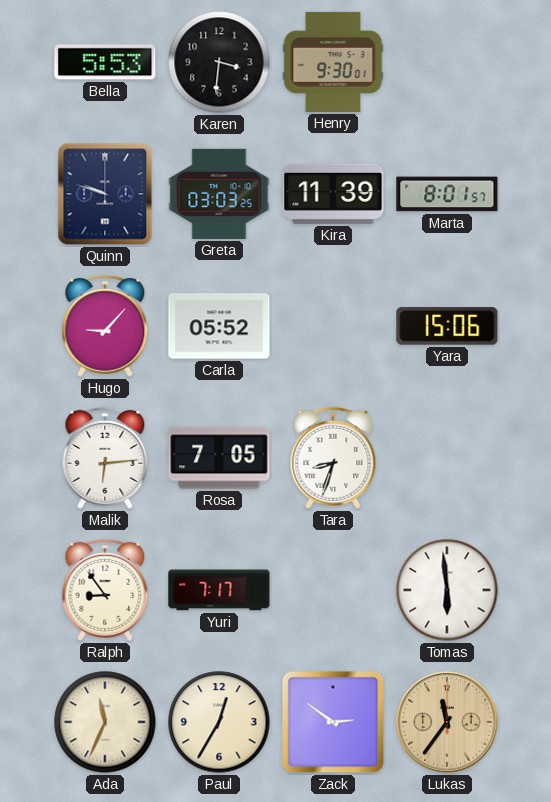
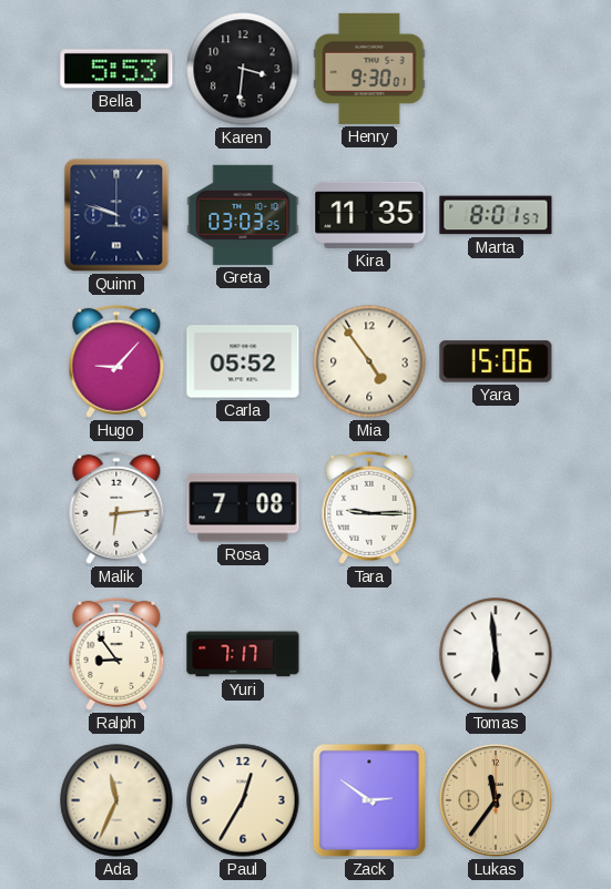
Kira: 11:39 -> 11:35
Mia: none -> 4:54
Rosa: 7:05 -> 7:08
Tara: 8:33 -> 9:15
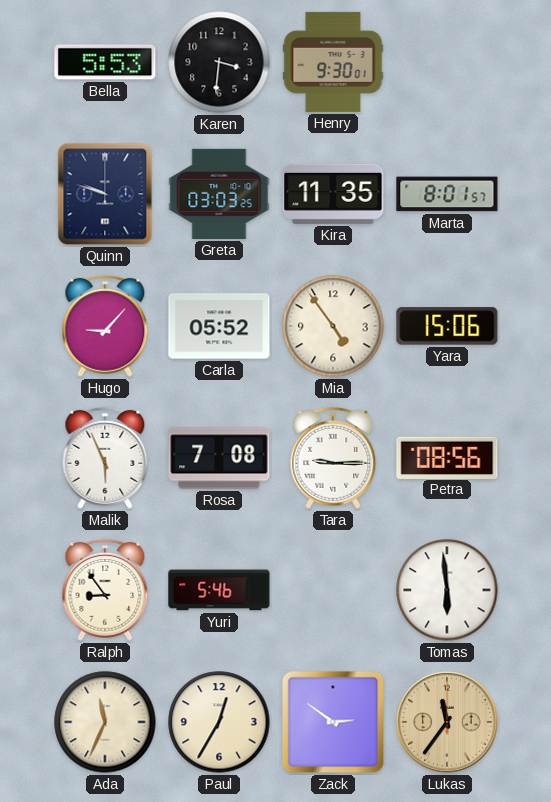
Malik: 6:14 -> 5:56
Petra: none -> 08:56
Yuri: 7:17 -> 5:46
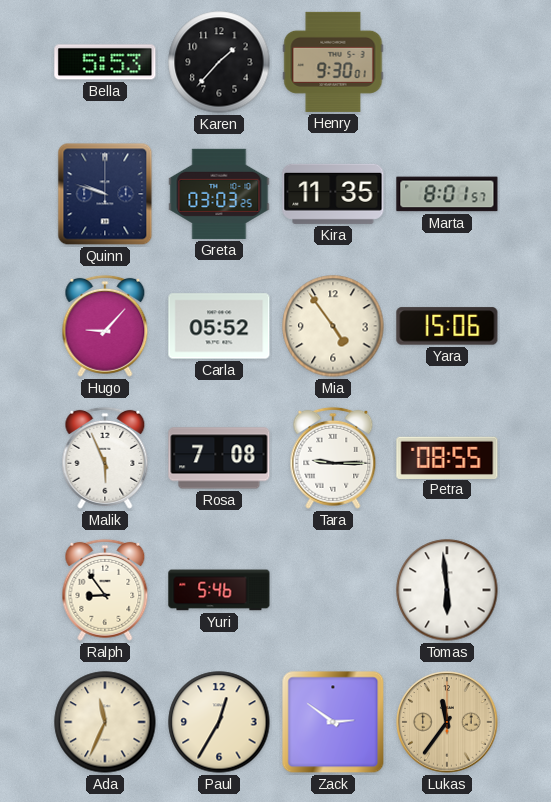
Karen: 3:31 -> 1:37
Petra: 08:56 -> 08:55
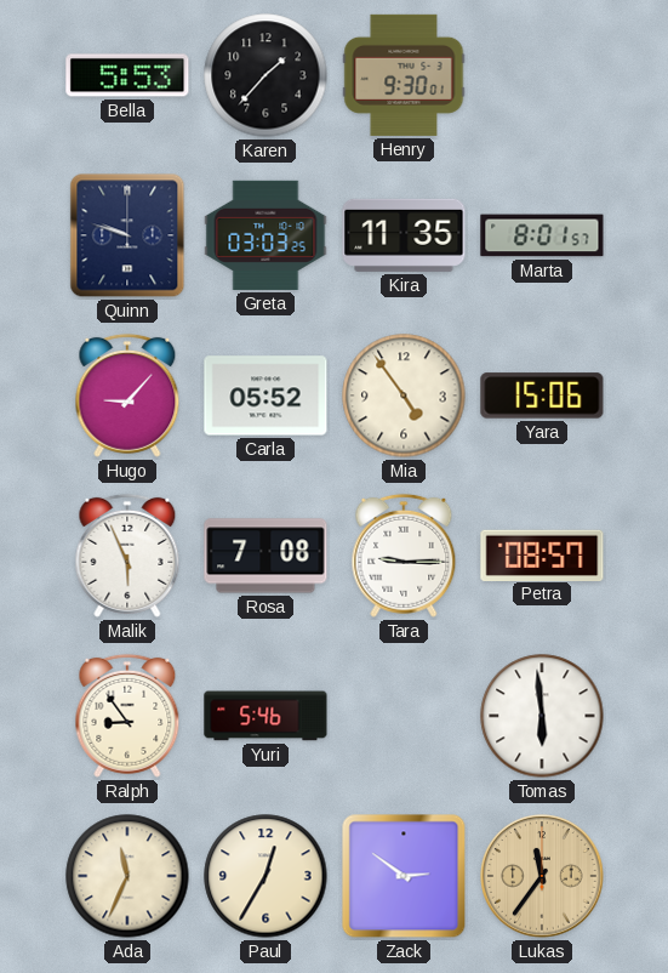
Petra: 08:55 -> 08:57
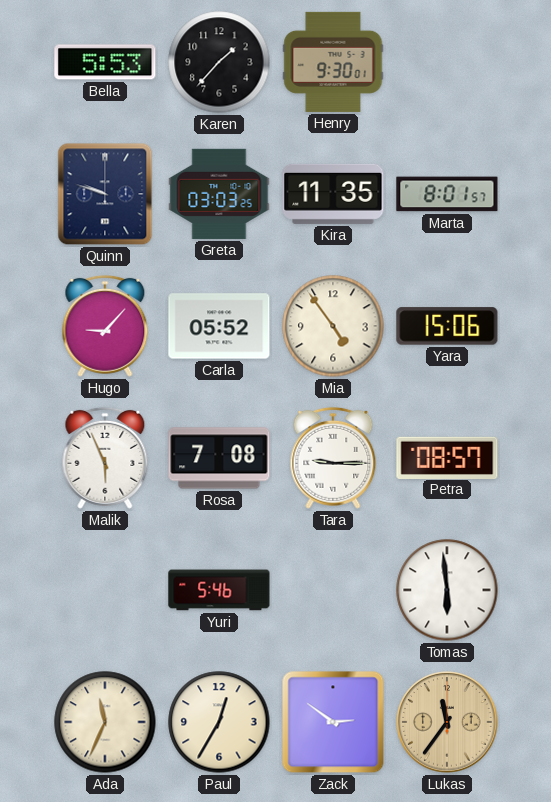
Ralph: 8:54 -> none
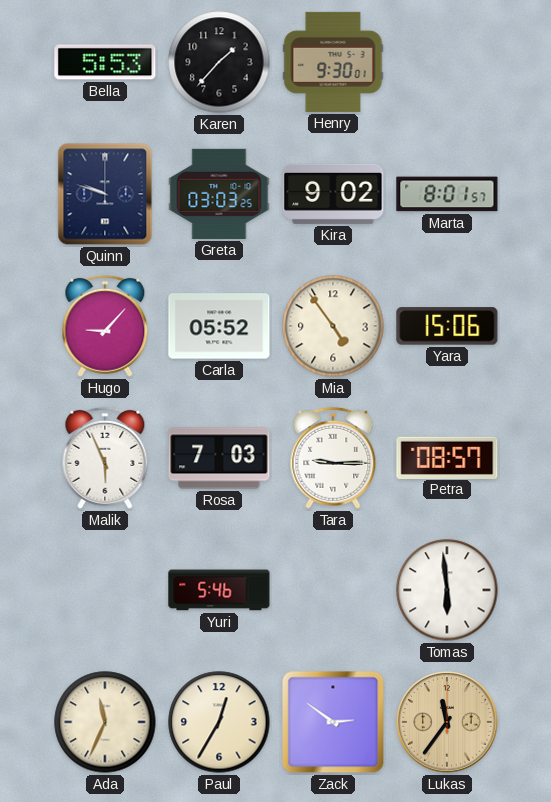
Kira: 11:35 -> 9:02
Rosa: 7:08 -> 7:03
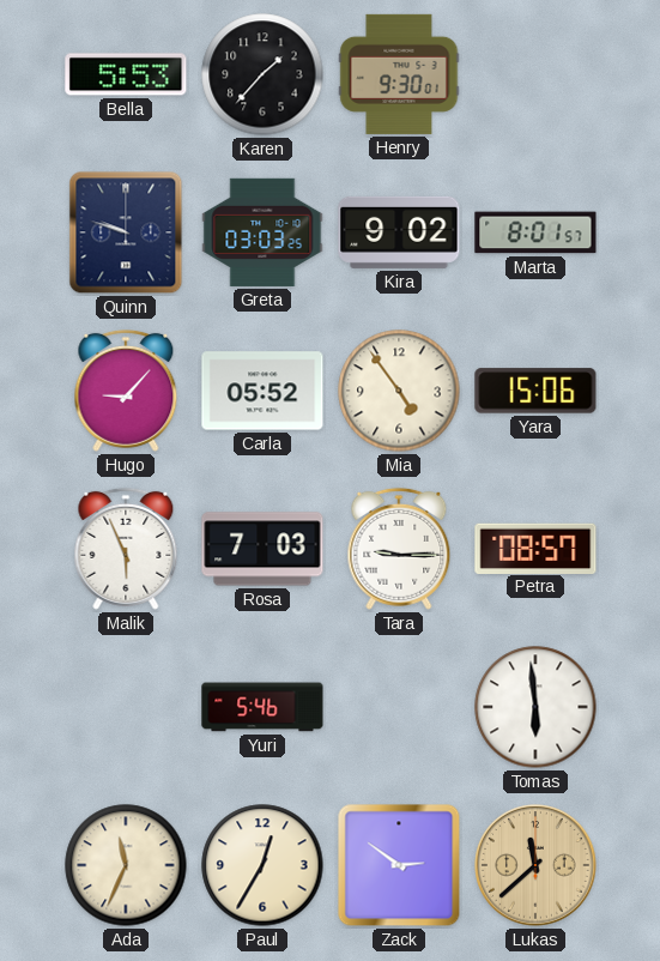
Lukas: 11:36 -> 11:38
